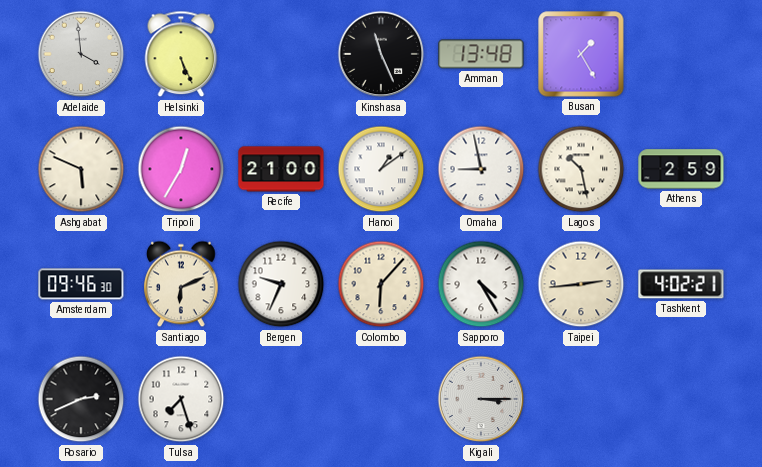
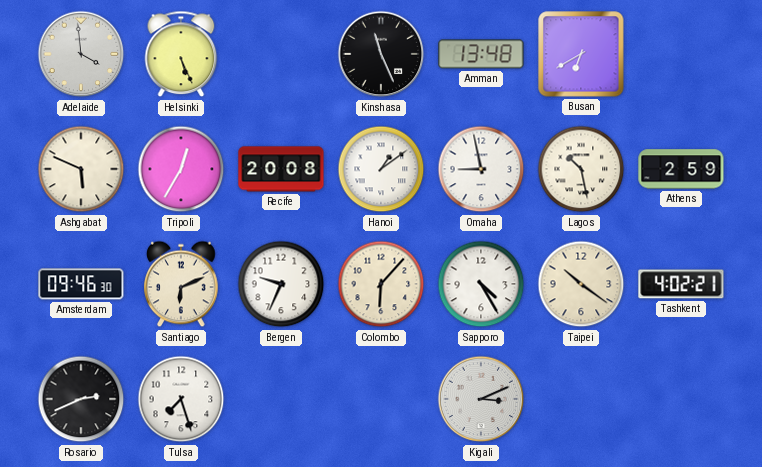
Busan: 1:25 -> 6:40
Recife: 21:00 -> 20:08
Taipei: 2:44 -> 10:21
Kigali: 3:15 -> 3:11
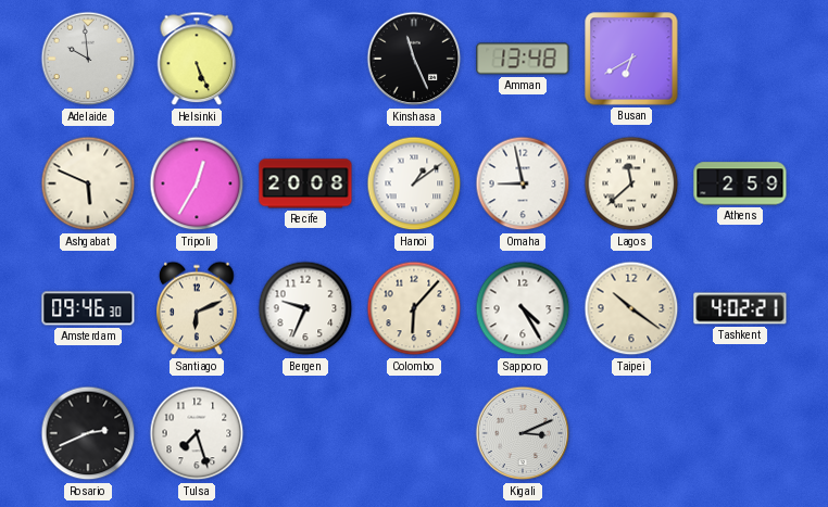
Adelaide: 3:59 -> 9:59
Lagos: 10:28 -> 11:38
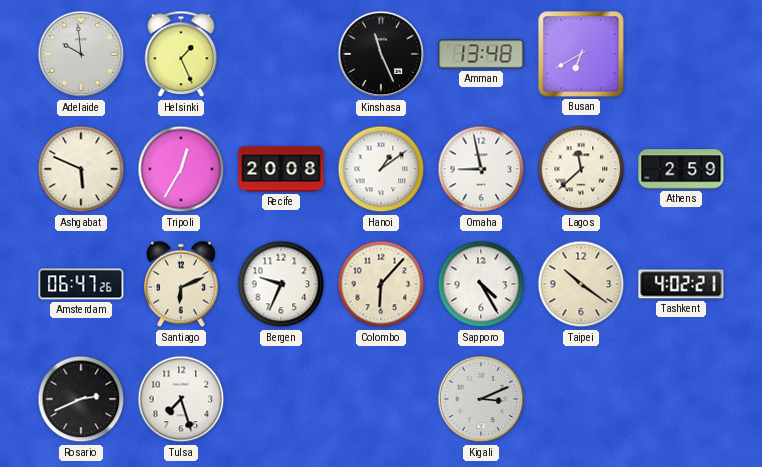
Helsinki: 5:26 -> 1:26
Amsterdam: 09:46 -> 06:47
